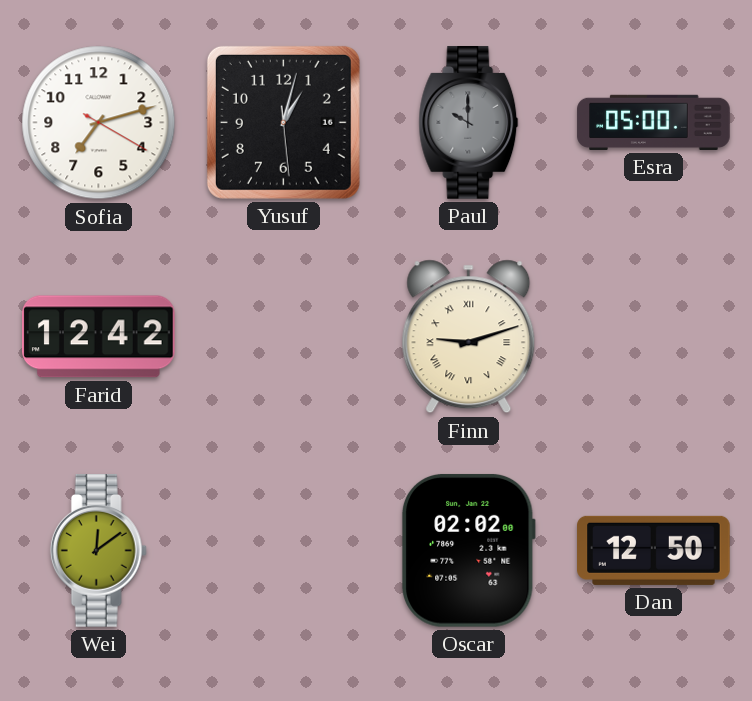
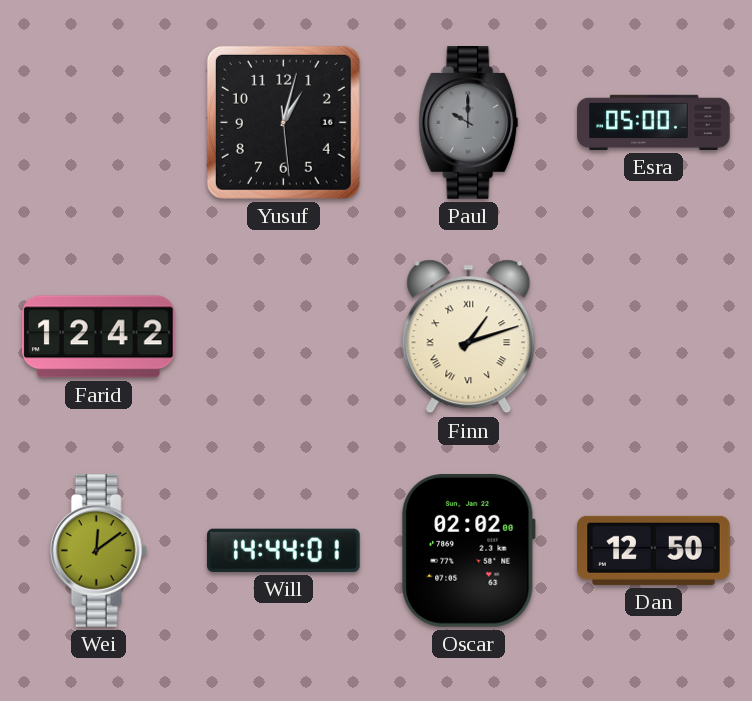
Sofia: 7:12 -> none
Finn: 9:12 -> 1:12
Will: none -> 14:44
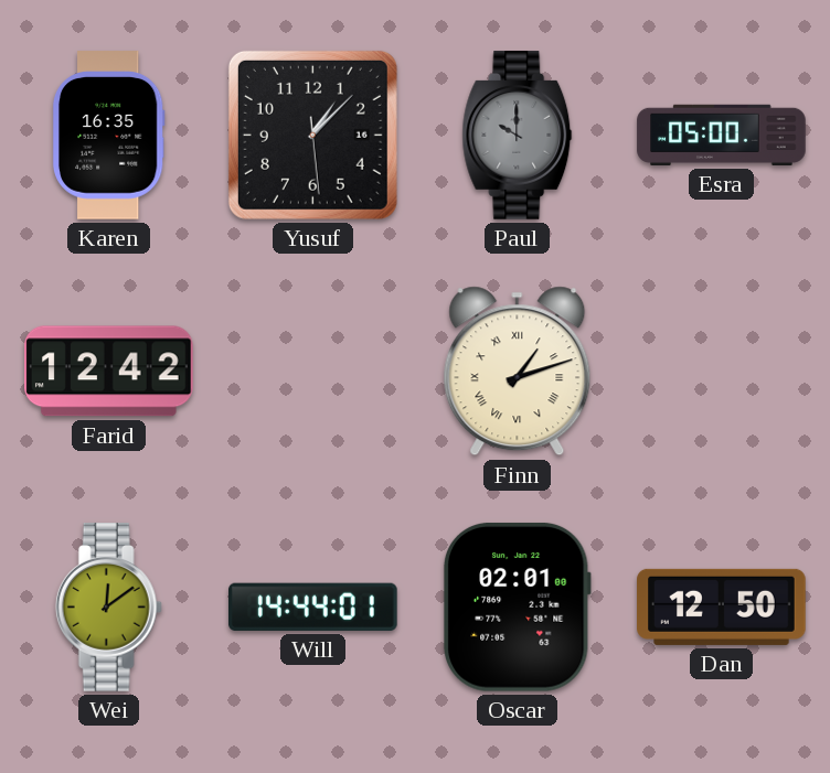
Karen: none -> 16:35
Yusuf: 1:02 -> 1:07
Oscar: 02:02 -> 02:01
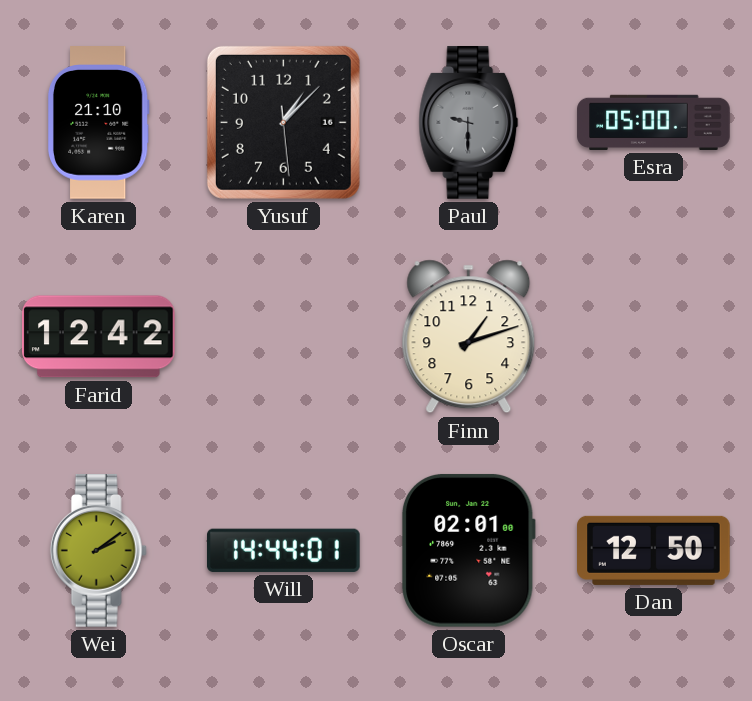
Karen: 16:35 -> 21:10
Paul: 10:00 -> 9:30
Finn numerals: Roman -> Arabic
Wei: 12:09 -> 2:09
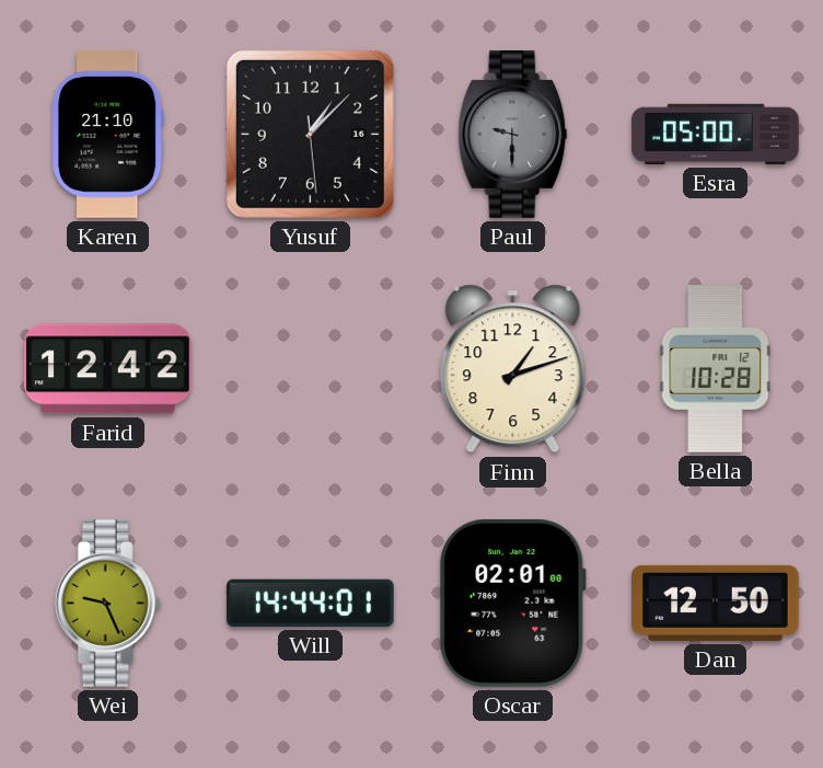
Bella: none -> 10:28
Wei: 2:09 -> 9:26
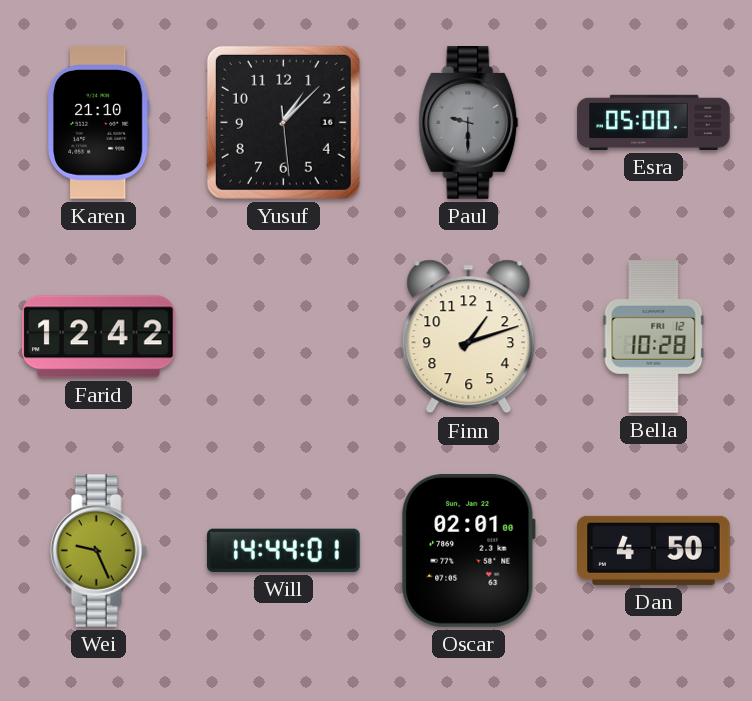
Dan: 12:50 -> 4:50
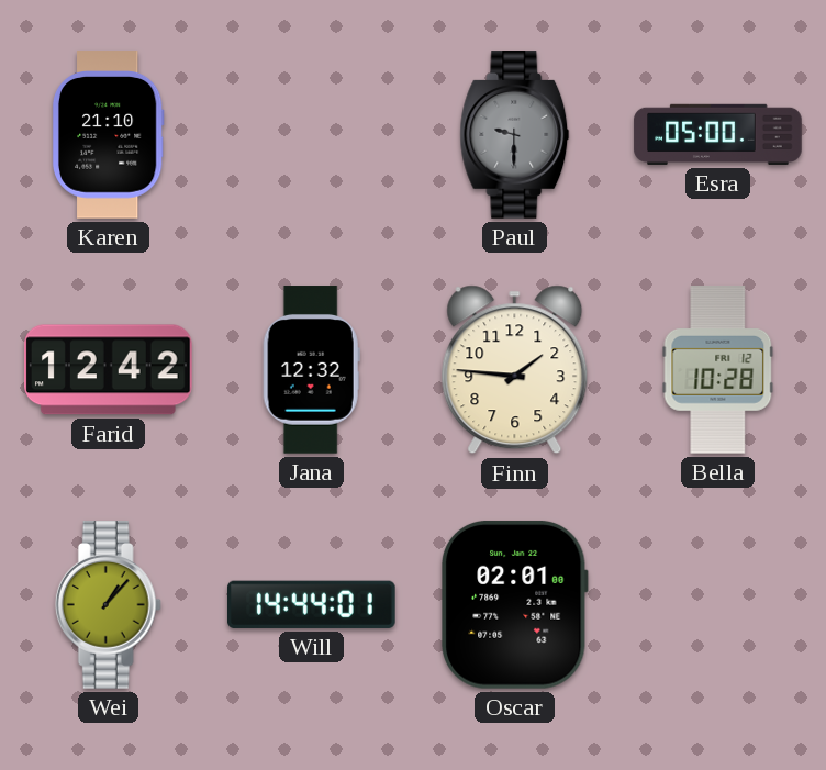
Yusuf: 1:07 -> none
Jana: none -> 12:32
Finn: 1:12 -> 1:46
Wei: 9:26 -> 1:07
Dan: 4:50 -> none
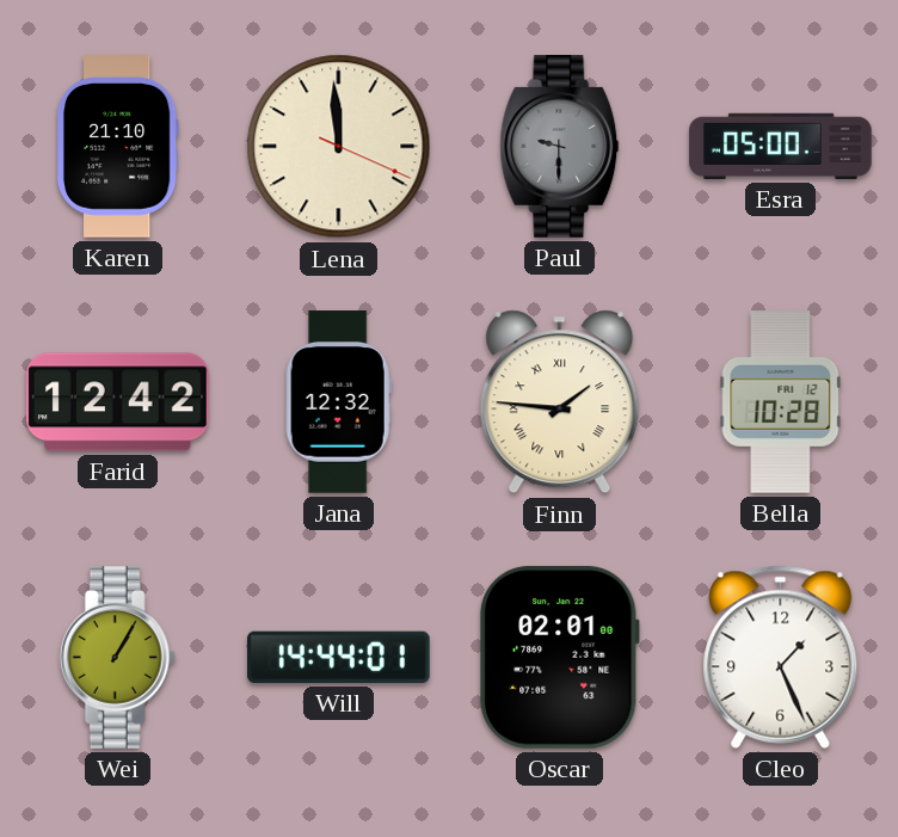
Lena: none -> 11:59
Finn numerals: Arabic -> Roman
Wei: 1:07 -> 1:05
Cleo: none -> 1:26
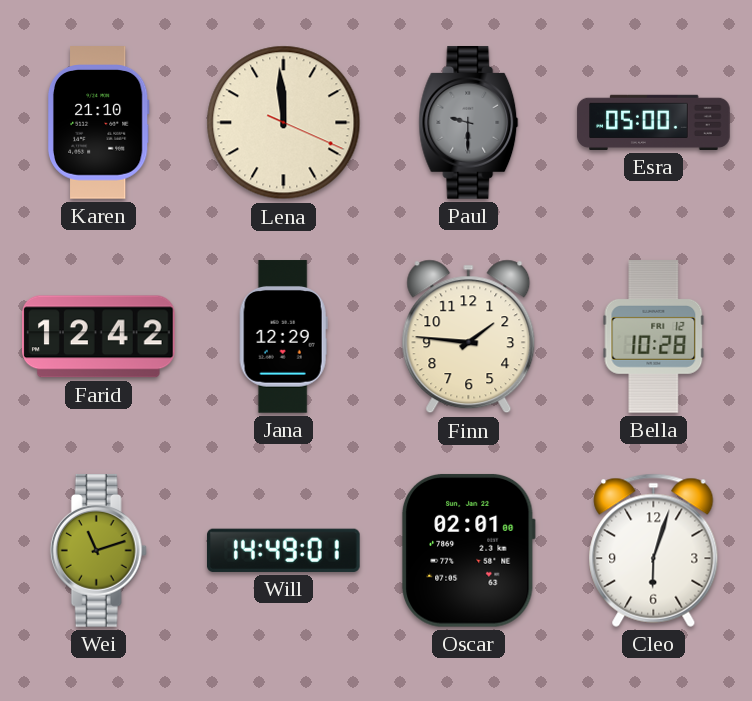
Jana: 12:32 -> 12:29
Finn numerals: Roman -> Arabic
Wei: 1:05 -> 11:12
Will: 14:44 -> 14:49
Cleo: 1:26 -> 6:03
